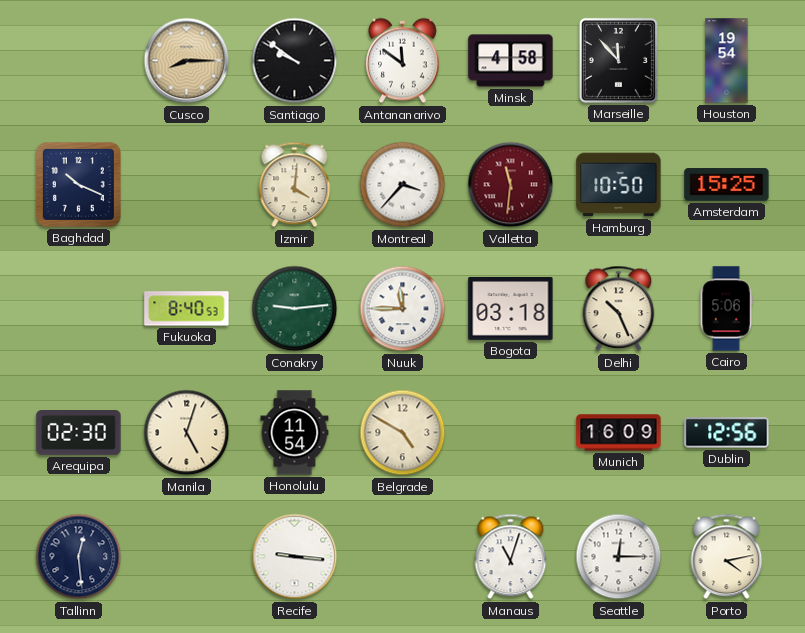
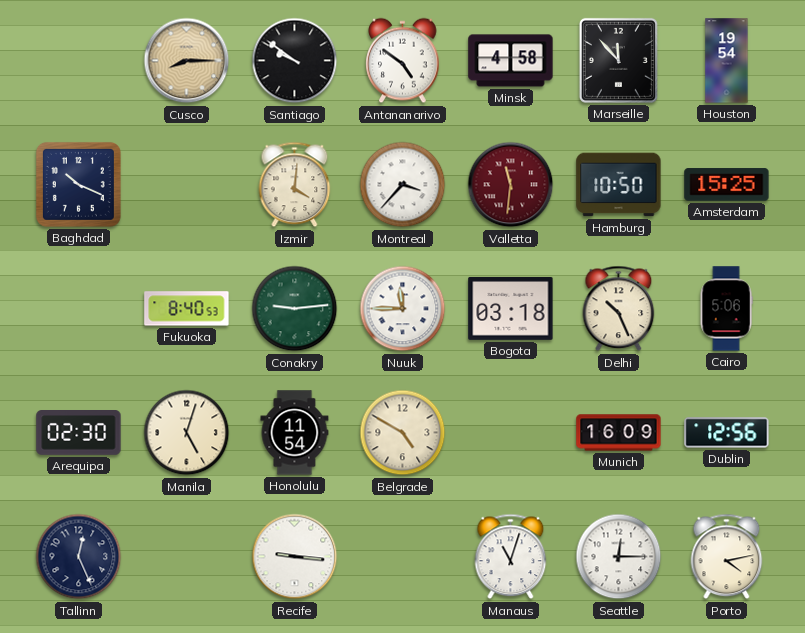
Antananarivo: 11:51 -> 4:51
Tallinn: 12:29 -> 12:26
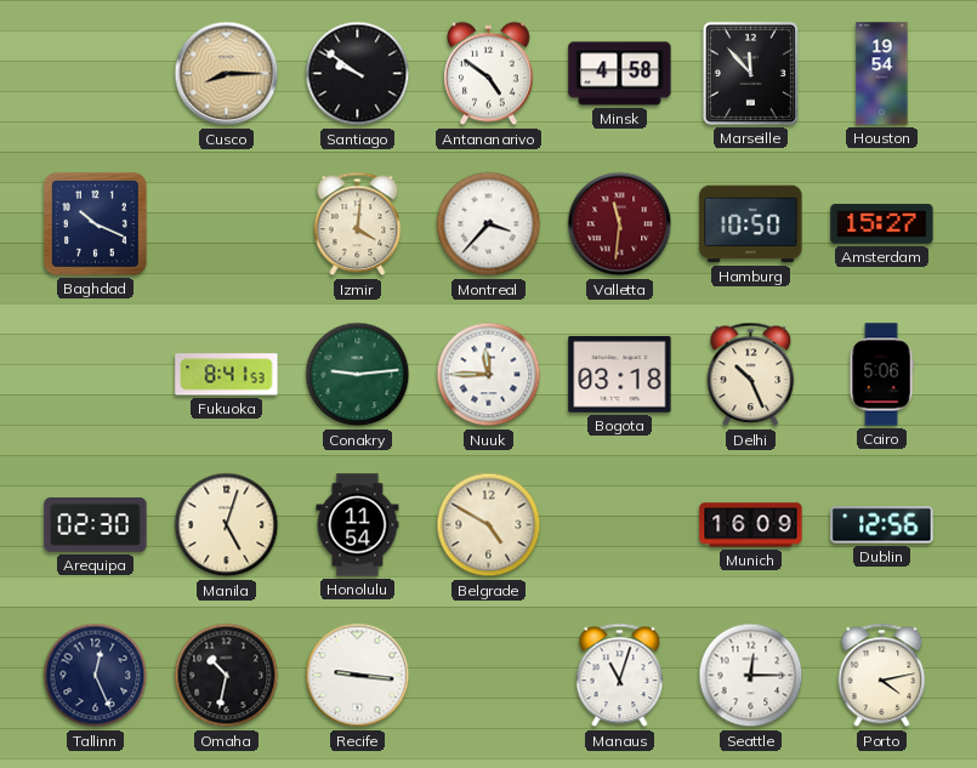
Amsterdam: 15:25 -> 15:27
Fukuoka: 8:40 -> 8:41
Omaha: none -> 10:32
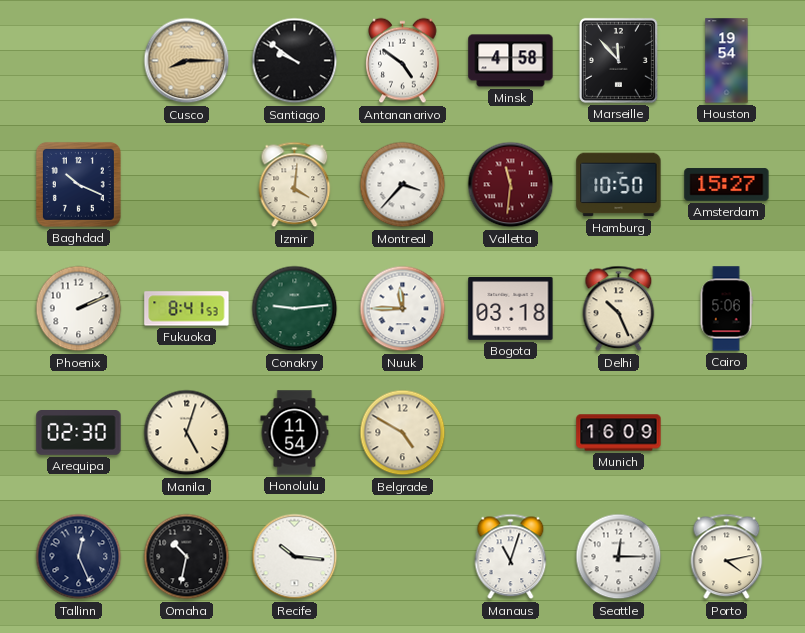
Phoenix: none -> 2:11
Dublin: 12:56 -> none
Recife: 9:16 -> 10:16
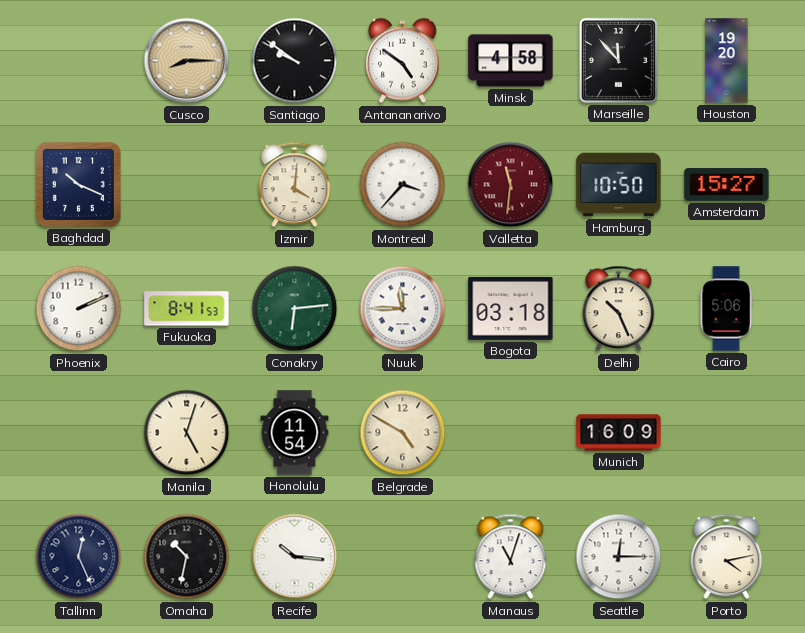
Houston: 19:54 -> 19:20
Conakry: 9:14 -> 6:14
Arequipa: 02:30 -> none
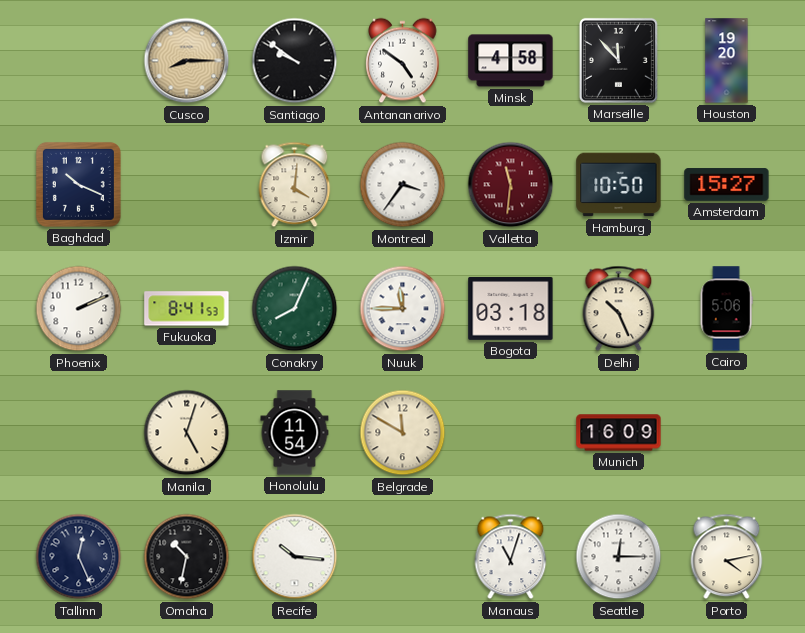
Montreal: 3:37 -> 3:36
Conakry: 6:14 -> 8:04
Belgrade: 4:50 -> 11:50
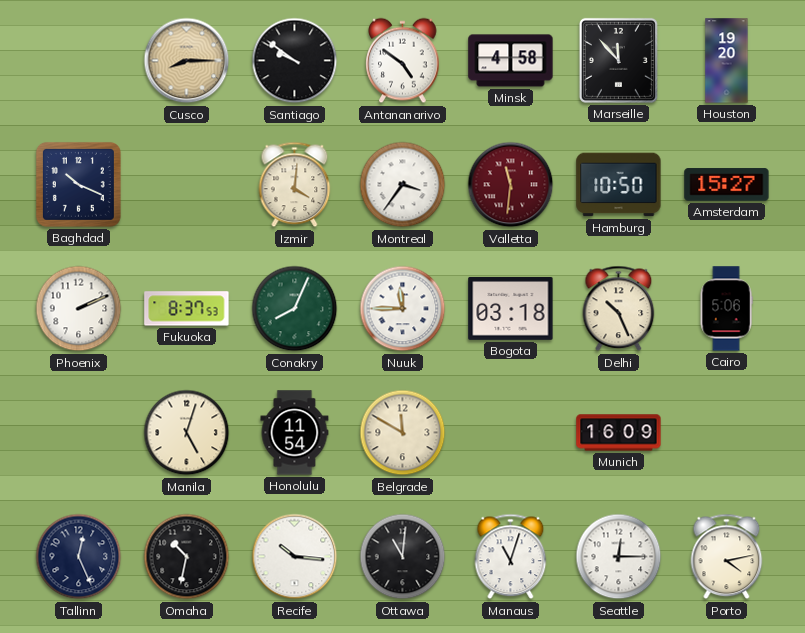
Fukuoka: 8:41 -> 8:37
Ottawa: none -> 11:01
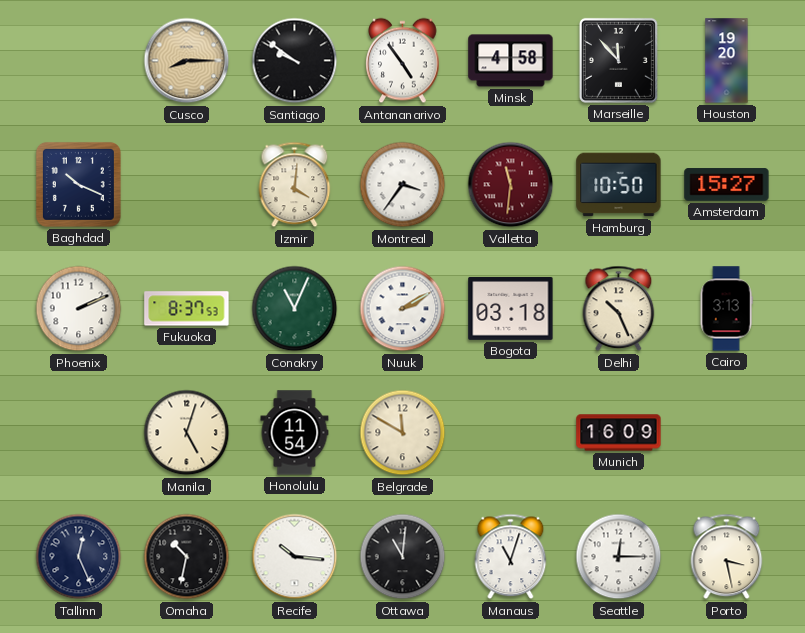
Antananarivo: 4:51 -> 4:54
Conakry: 8:04 -> 11:04
Nuuk: 11:45 -> 2:10
Cairo: 5:06 -> 3:13
Porto: 4:13 -> 3:28
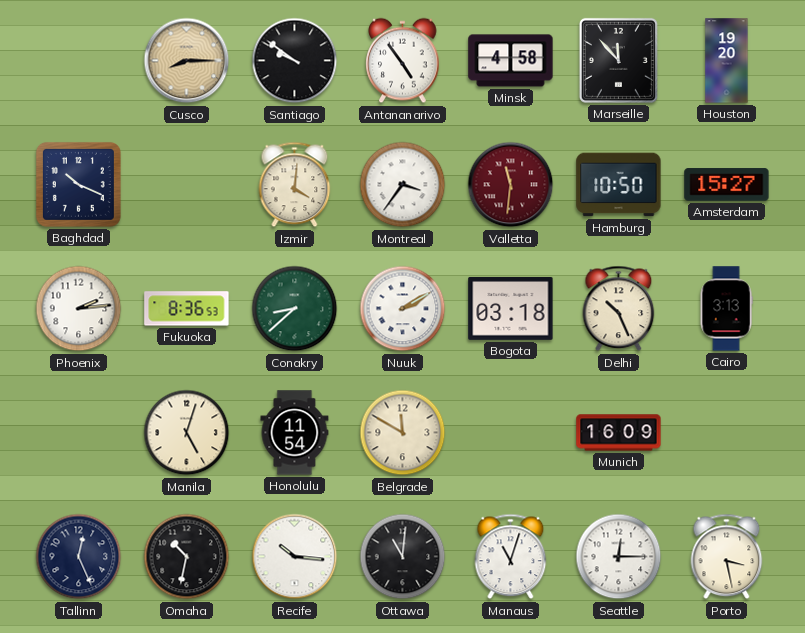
Phoenix: 2:11 -> 2:14
Fukuoka: 8:37 -> 8:36
Conakry: 11:04 -> 8:38
